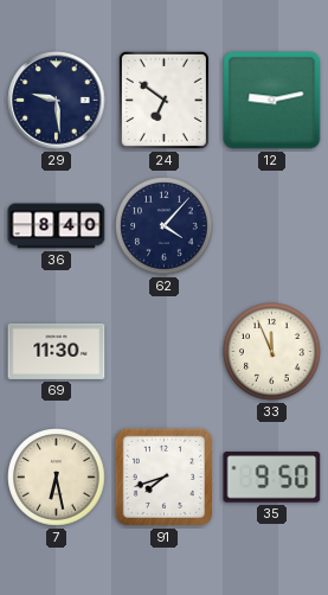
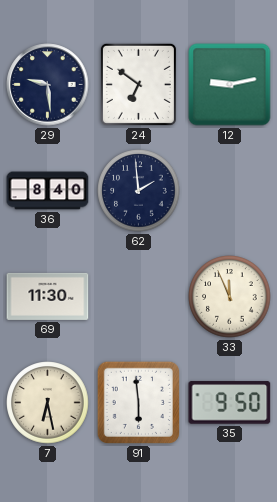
62: 4:07 -> 1:59
91: 7:42 -> 5:59
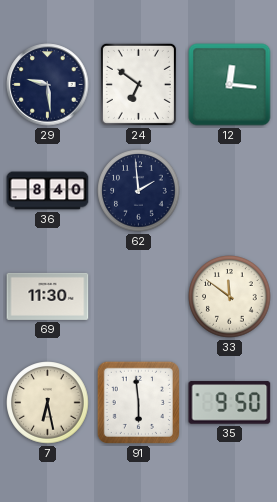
12: 9:13 -> 12:16
33: 11:56 -> 11:51
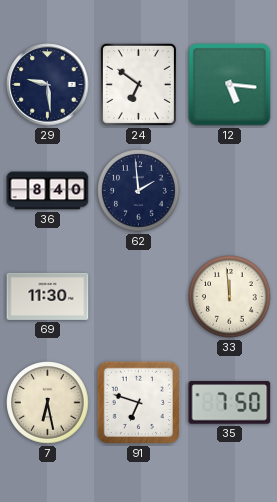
12: 12:16 -> 5:16
33: 11:51 -> 11:59
91: 5:59 -> 6:48
35: 9:50 -> 7:50
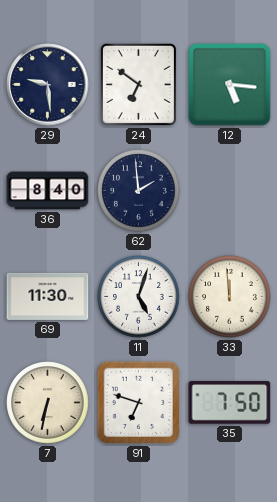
11: none -> 5:03
7: 6:28 -> 6:32
